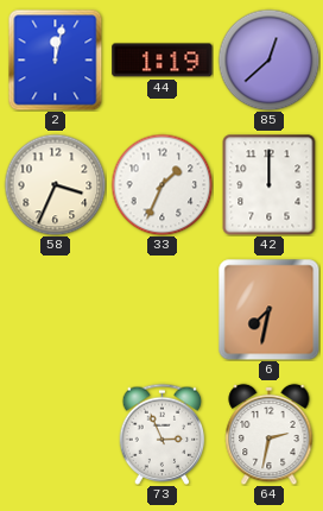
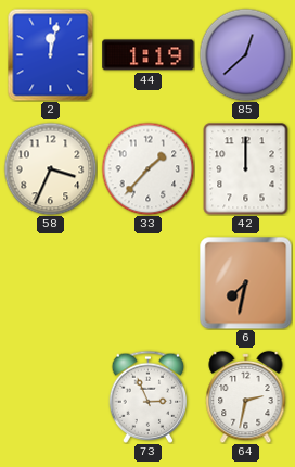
33: 1:34 -> 1:37
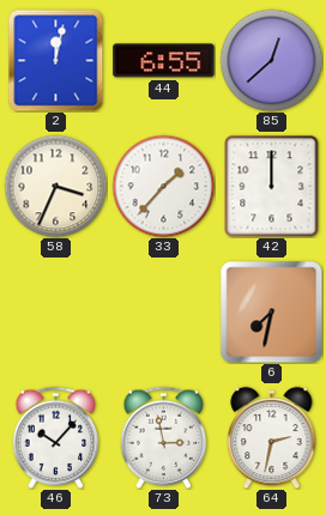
44: 1:19 -> 6:55
46: none -> 10:07
73: 2:56 -> 2:58
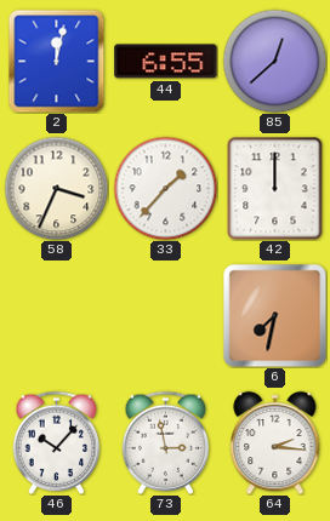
64: 2:32 -> 2:16
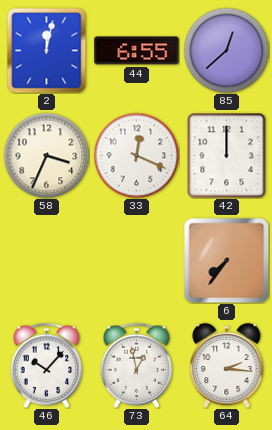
33: 1:37 -> 12:19
6: 7:32 -> 7:36
73: 2:58 -> 12:58
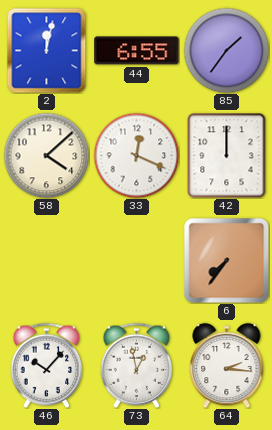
85: 12:38 -> 1:36
58: 3:34 -> 4:08
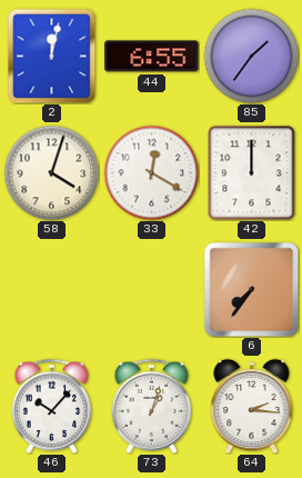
58: 4:08 -> 4:03
33: 12:19 -> 12:20
73: 12:58 -> 1:03
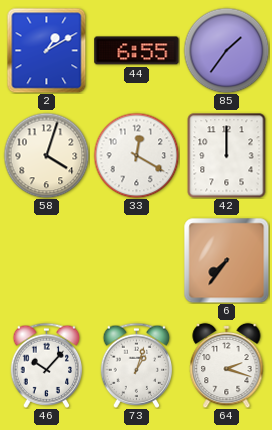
2: 12:02 -> 1:10
64: 2:16 -> 2:18
